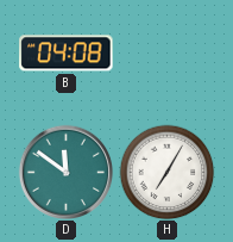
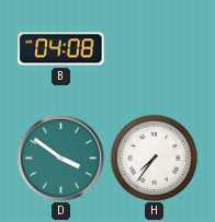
D: 11:51 -> 3:51
H: 7:05 -> 7:36
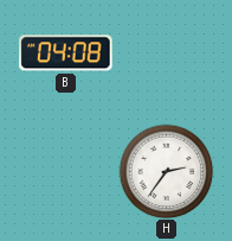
D: 3:51 -> none
H: 7:36 -> 2:36
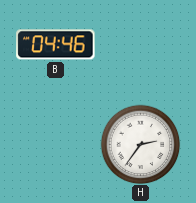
B: 04:08 -> 04:46
